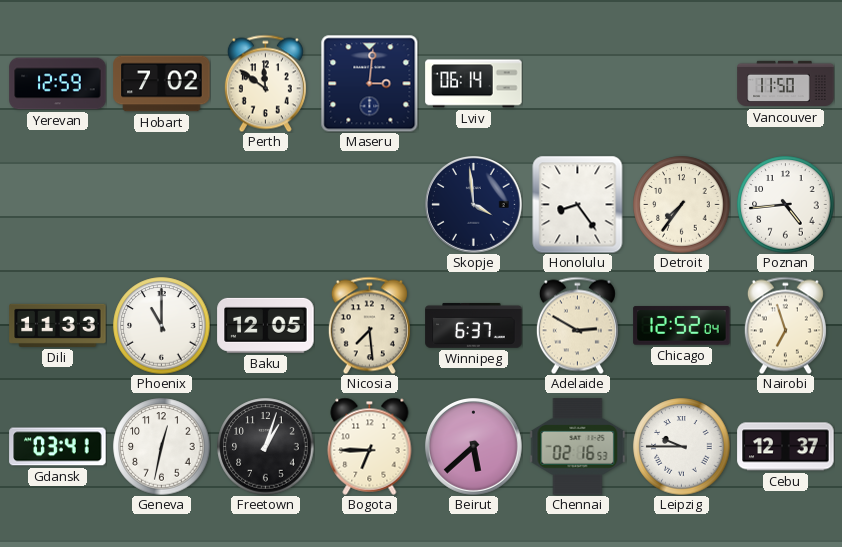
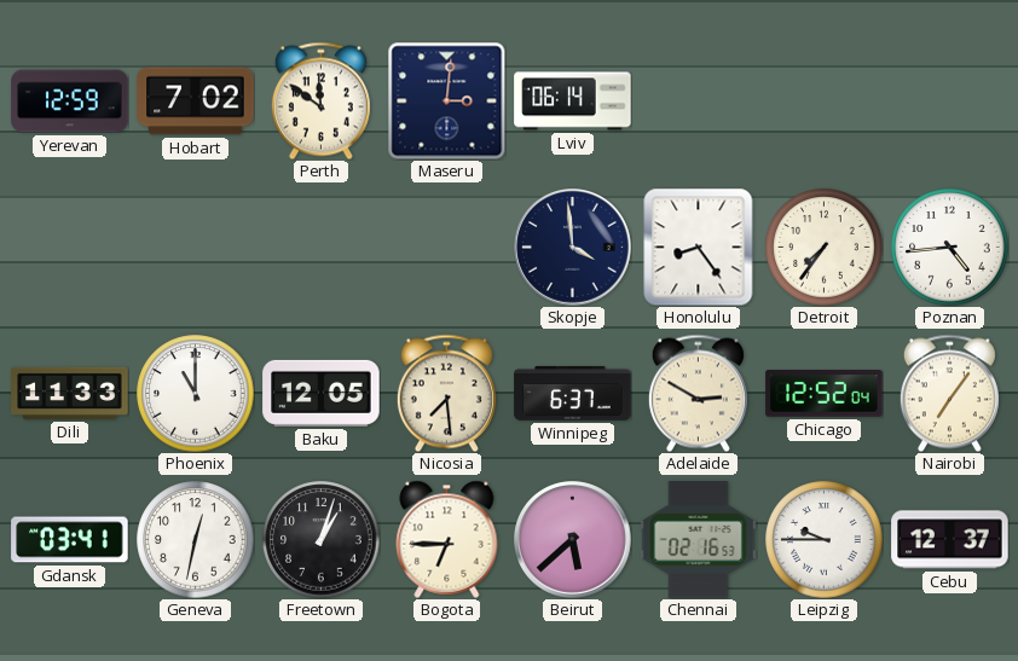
Vancouver: 11:50 -> none
Nairobi: 6:57 -> 7:06
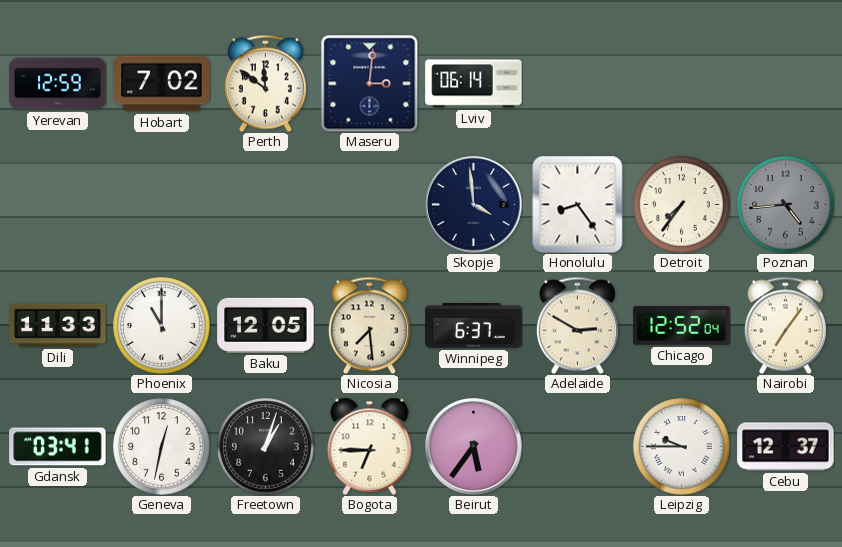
Poznan dial: white -> grey
Beirut: 5:38 -> 5:36
Chennai: 02:16 -> none
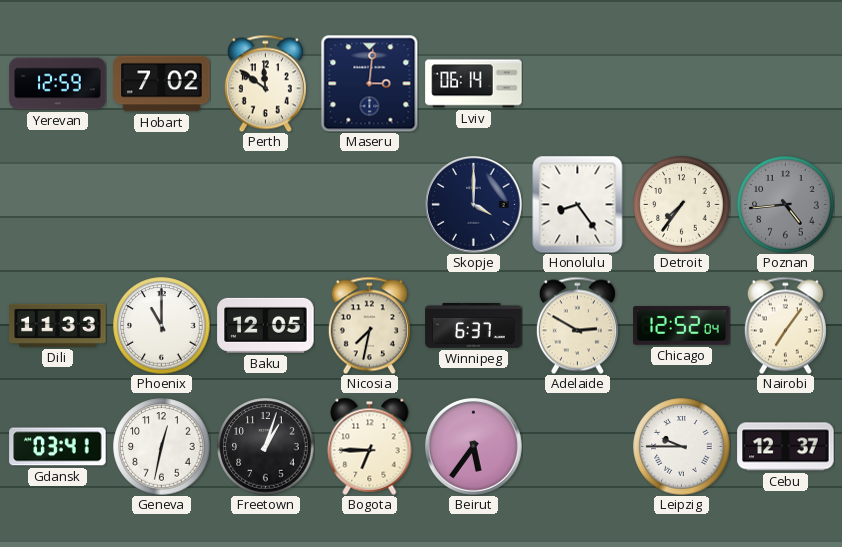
Skopje: 3:59 -> 4:00
Nicosia: 7:29 -> 7:32
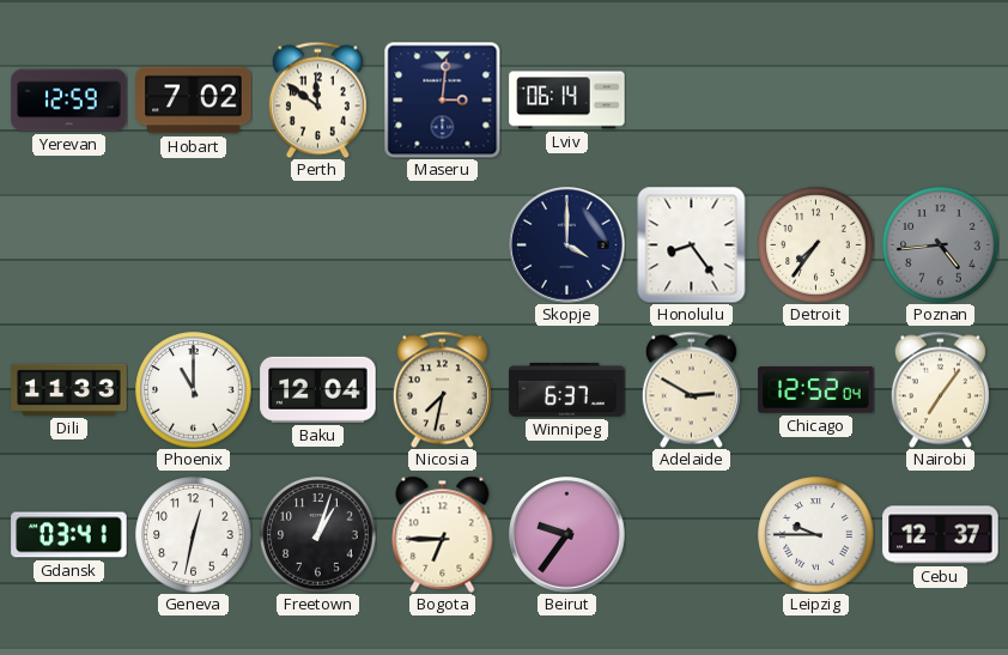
Baku: 12:05 -> 12:04
Beirut: 5:36 -> 9:36
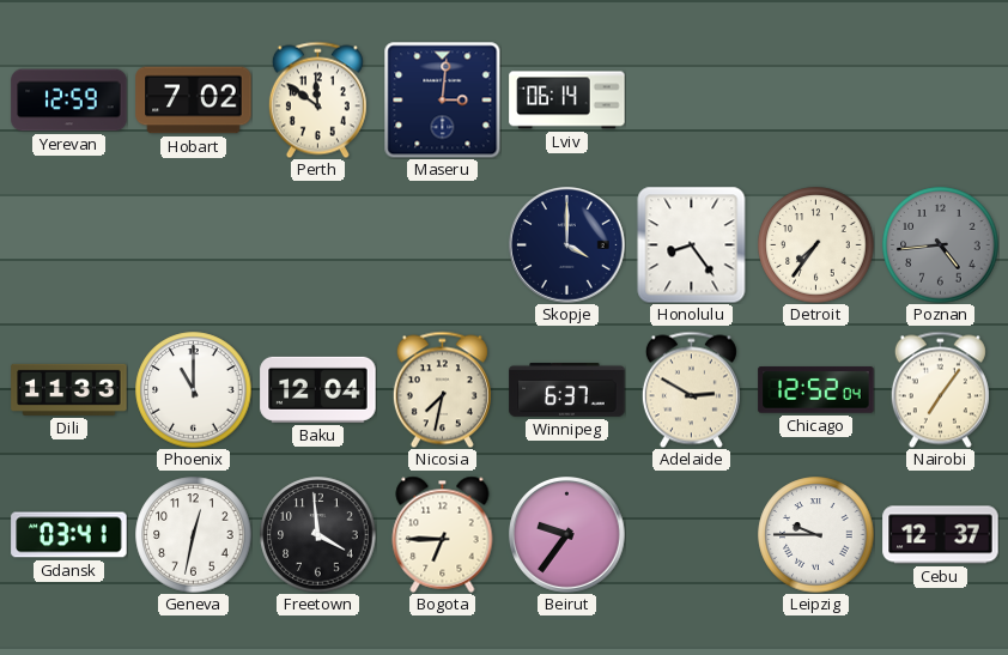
Freetown: 1:03 -> 3:59
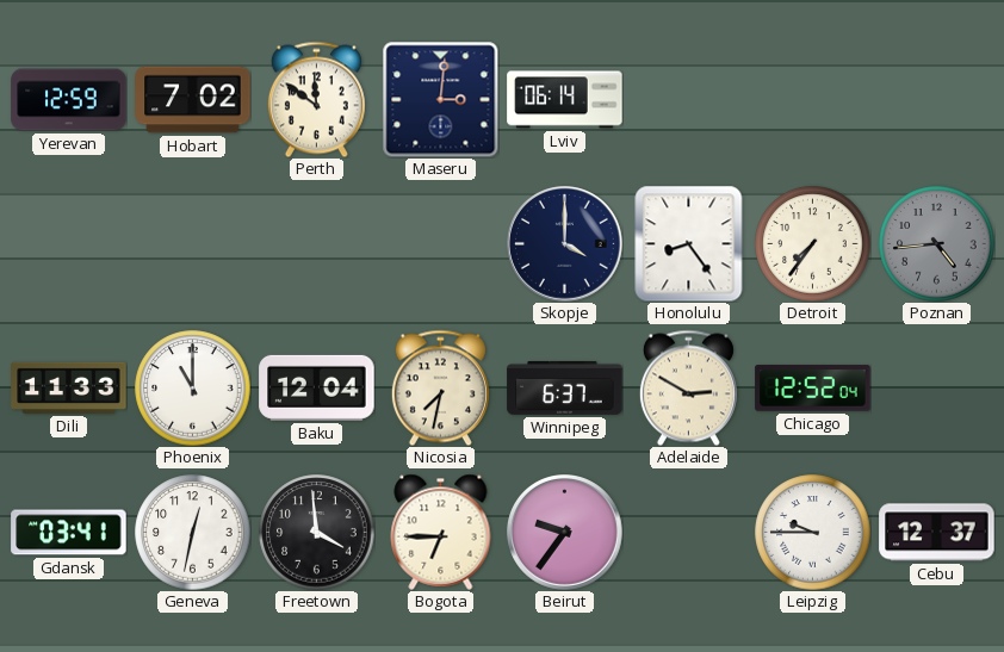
Nairobi: 7:06 -> none
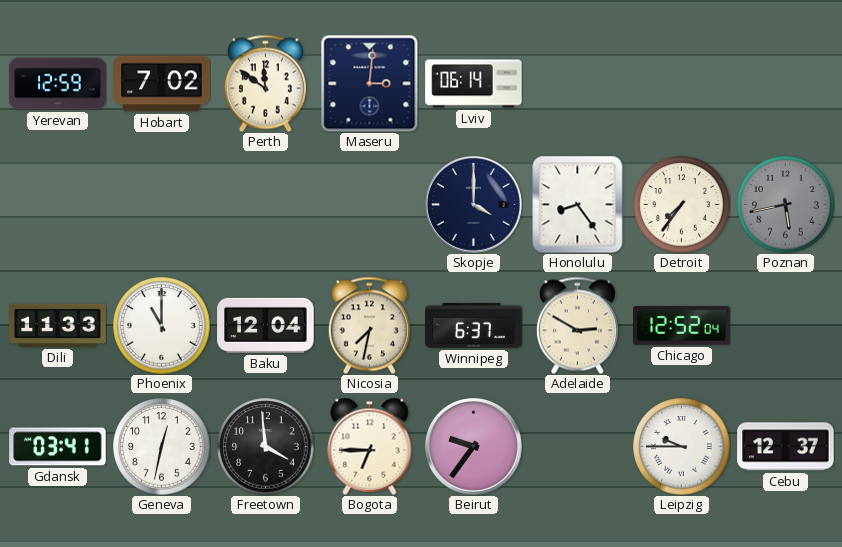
Poznan: 4:44 -> 5:43
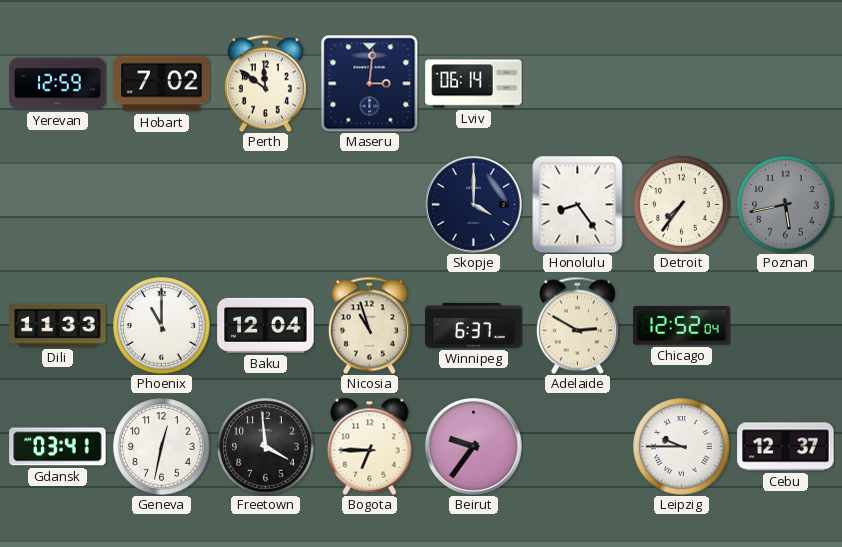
Nicosia: 7:32 -> 10:57
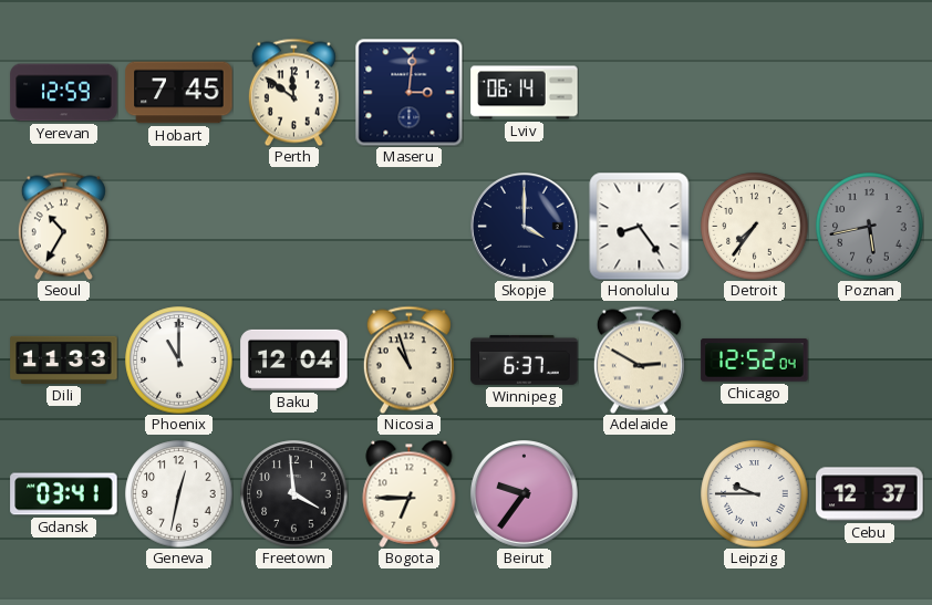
Hobart: 7:02 -> 7:45
Seoul: none -> 10:35
